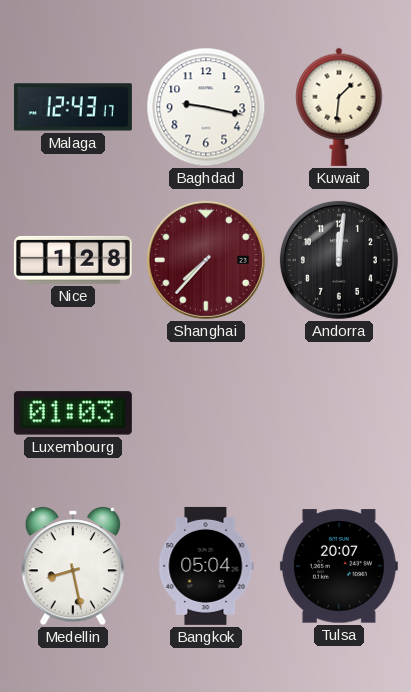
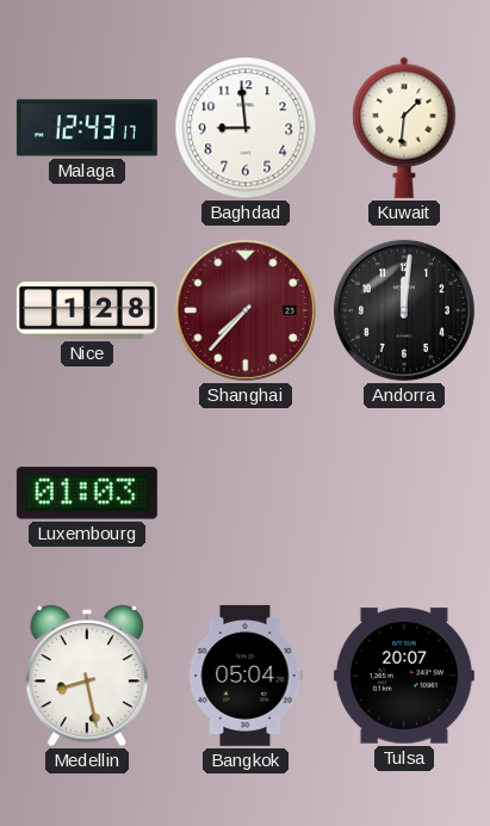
Baghdad: 9:17 -> 8:59
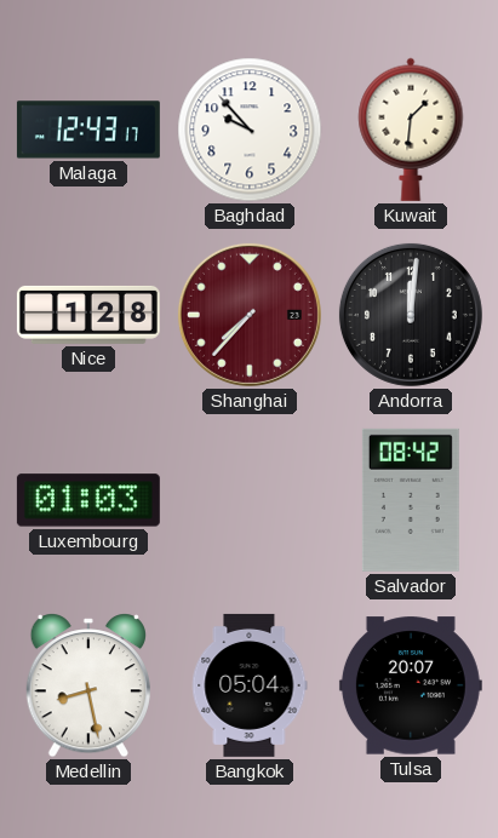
Baghdad: 8:59 -> 9:53
Salvador: none -> 08:42
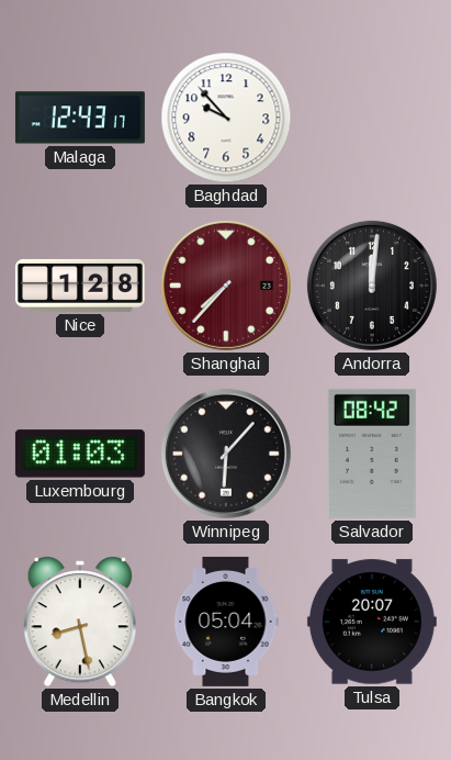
Kuwait: 1:31 -> none
Winnipeg: none -> 6:07
